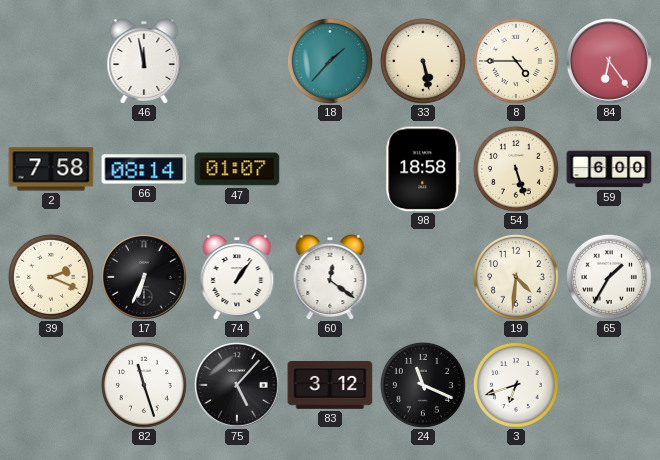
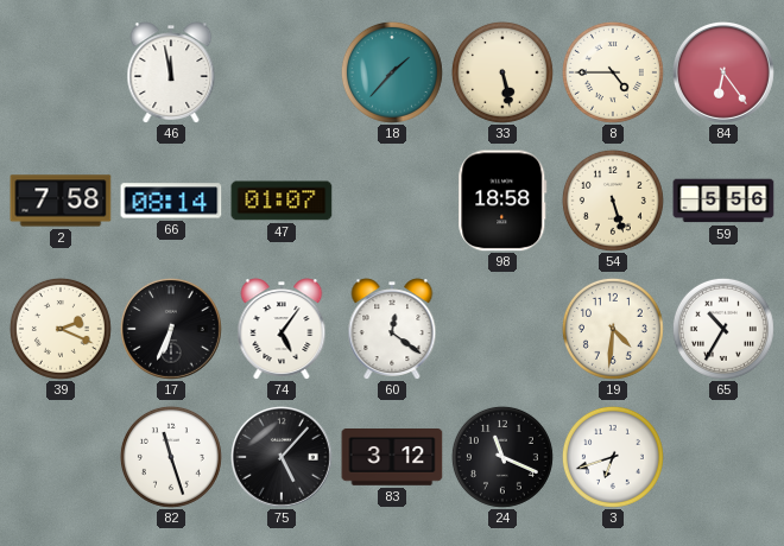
59: 6:00 -> 5:56
74: 1:06 -> 5:06
65: 1:35 -> 10:35
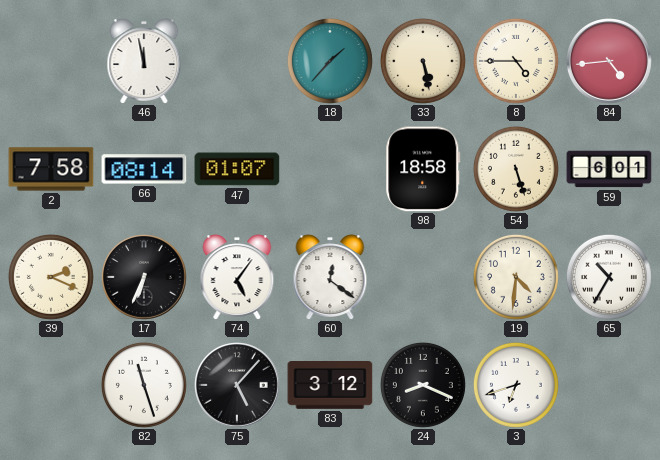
84: 6:24 -> 4:44
59: 5:56 -> 6:01
24: 11:19 -> 8:19
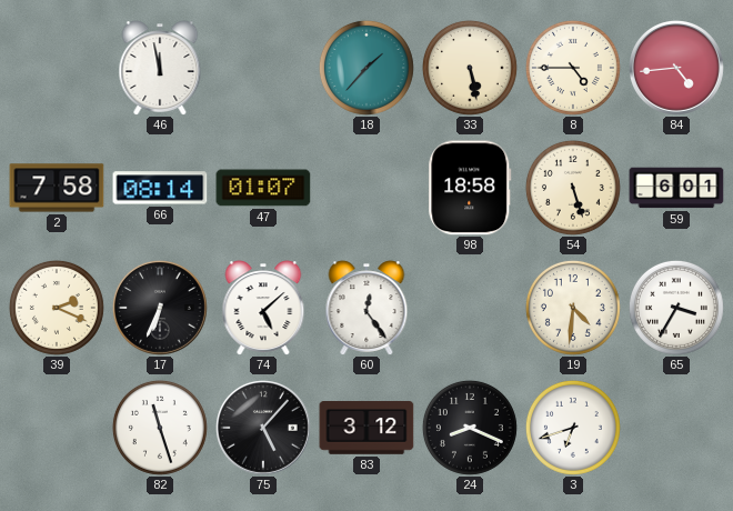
74: 5:06 -> 5:08
60: 12:21 -> 12:24
65: 10:35 -> 3:35
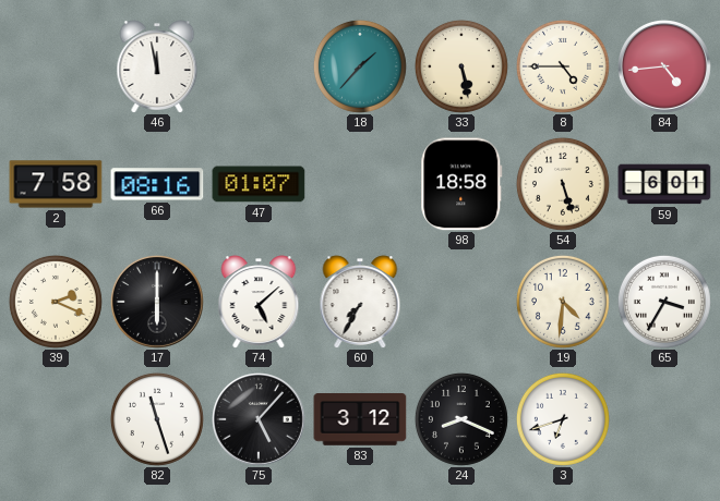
66: 08:14 -> 08:16
17: 6:34 -> 6:00
60: 12:24 -> 7:35
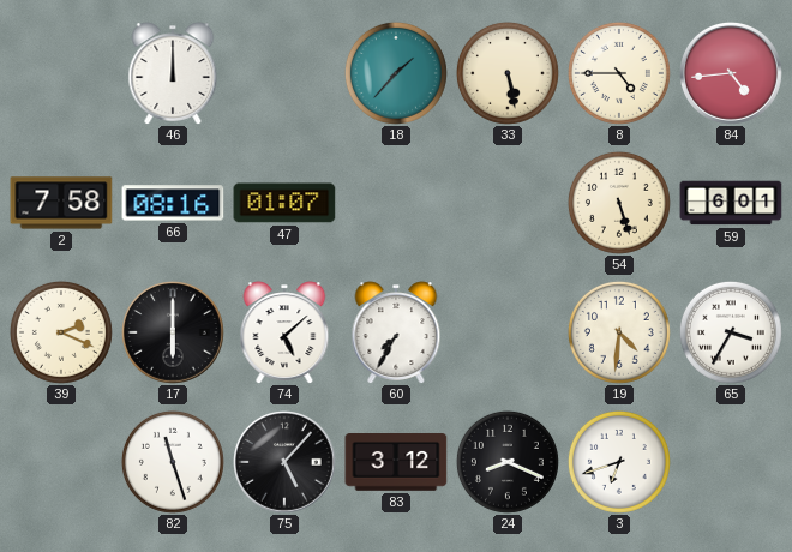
46: 11:58 -> 12:00
98: 18:58 -> none
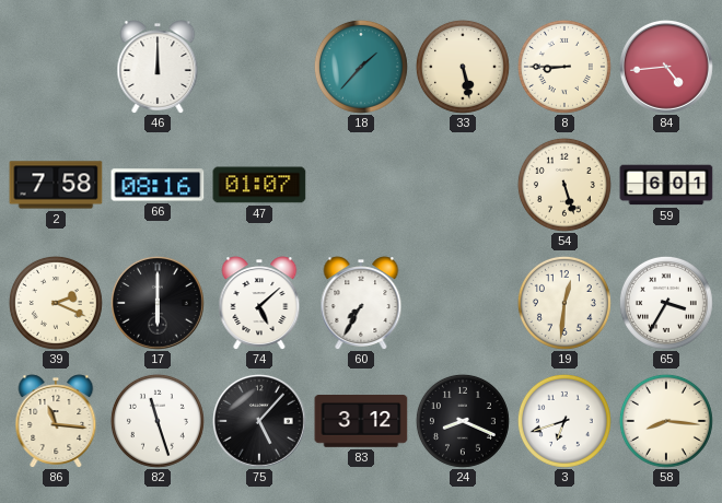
8: 4:45 -> 8:45
19: 4:31 -> 12:31
86: none -> 11:16
58: none -> 8:16
